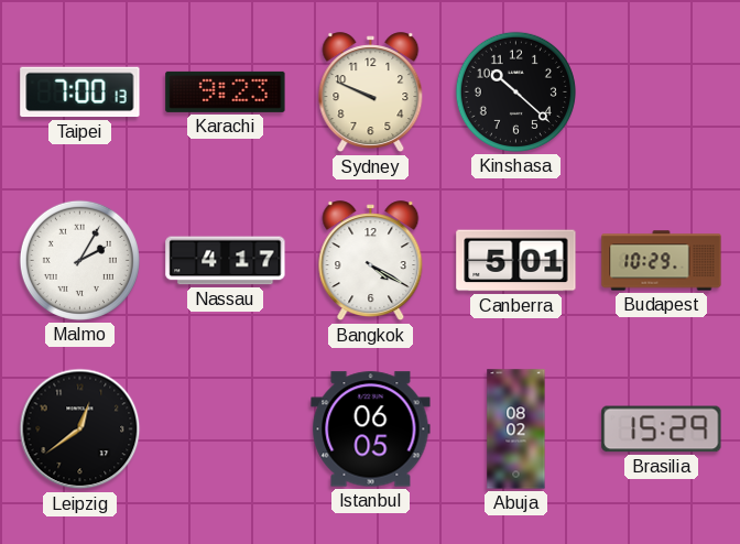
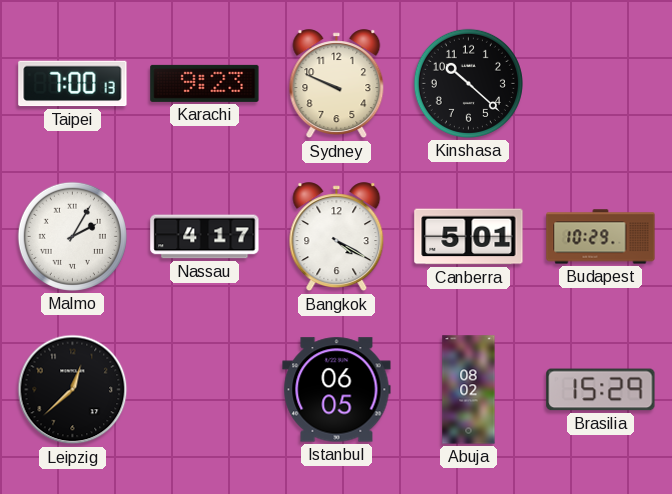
Leipzig: 12:39 -> 12:38
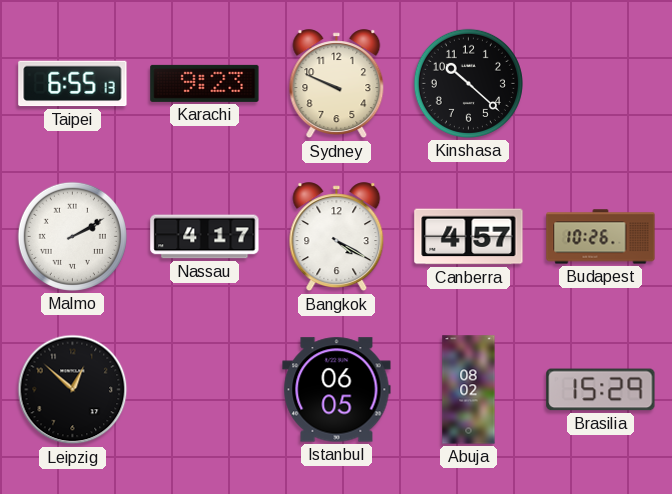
Taipei: 7:00 -> 6:55
Malmo: 2:05 -> 2:10
Canberra: 5:01 -> 4:57
Budapest: 10:29 -> 10:26
Leipzig: 12:38 -> 12:52
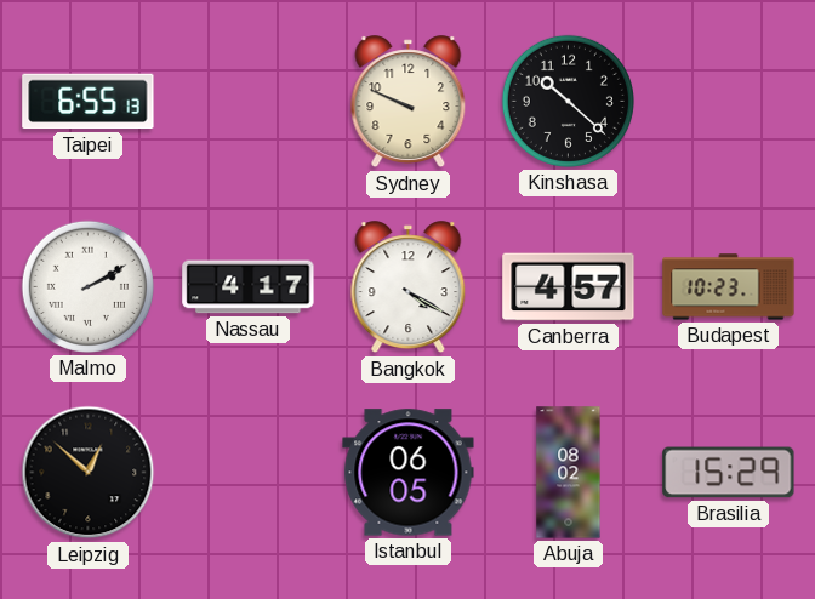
Karachi: 9:23 -> none
Budapest: 10:26 -> 10:23
